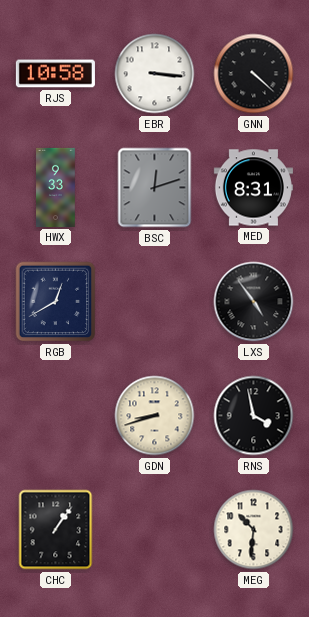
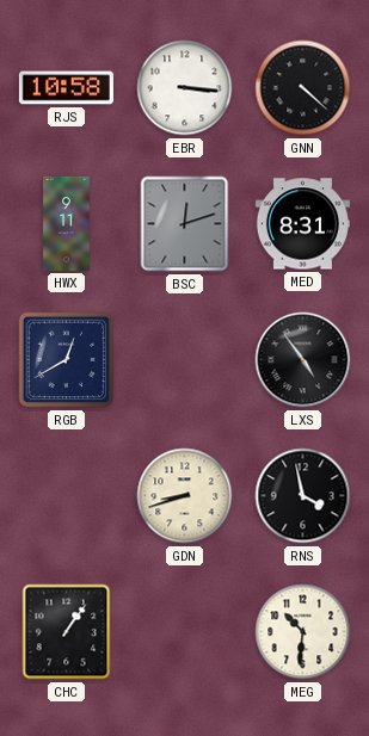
HWX: 9:33 -> 9:11
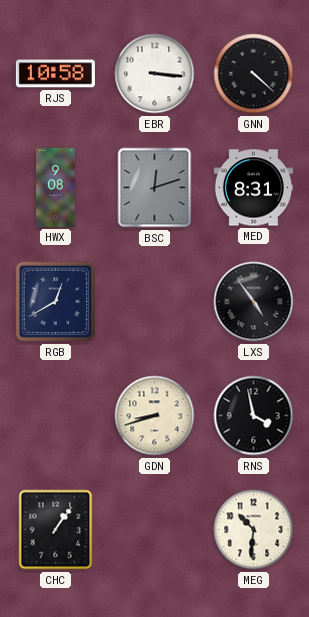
HWX: 9:11 -> 9:08
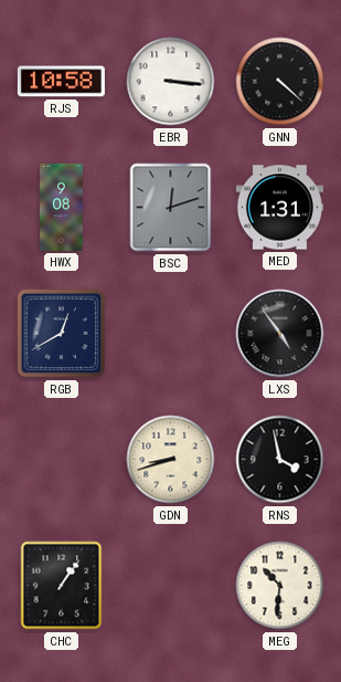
MED: 8:31 -> 1:31
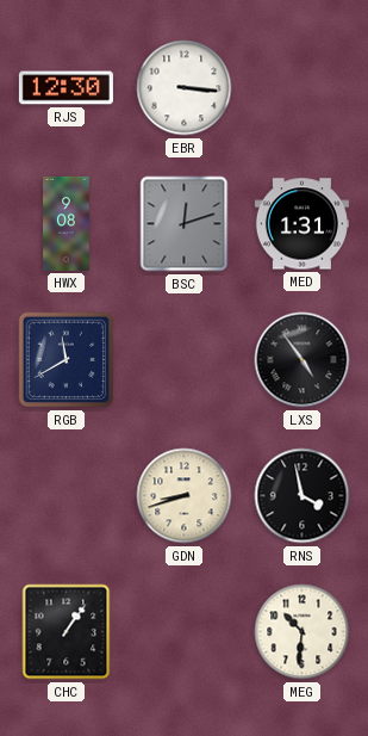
RJS: 10:58 -> 12:30
GNN: 4:22 -> none
RGB: 12:40 -> 11:40
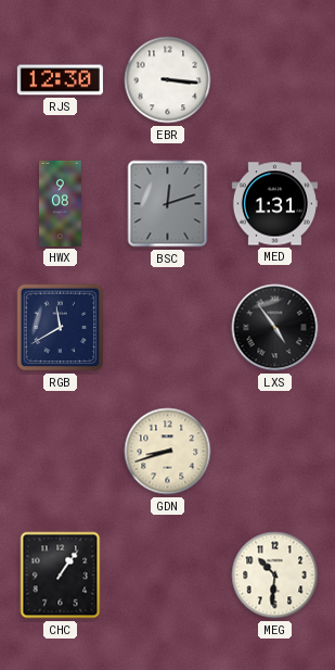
RNS: 3:58 -> none
